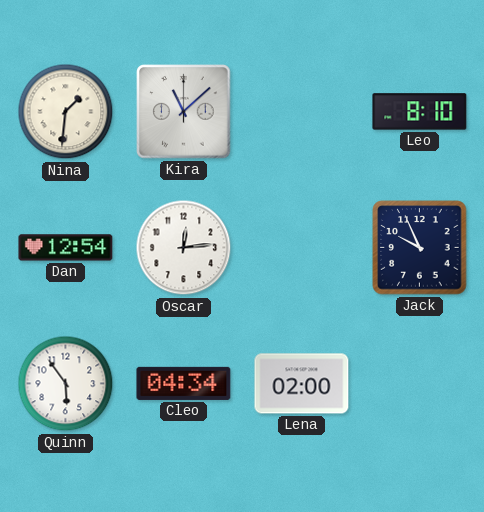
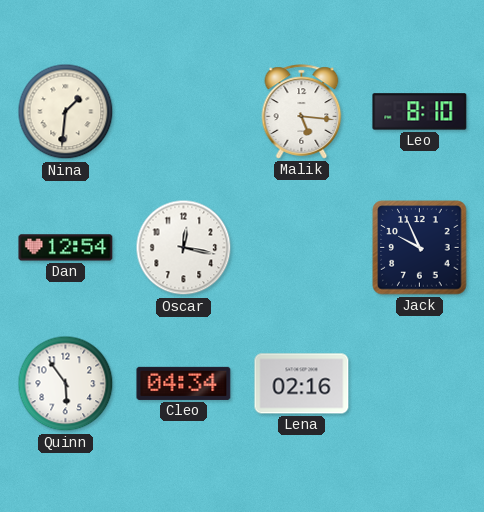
Kira: 11:08 -> none
Malik: none -> 5:16
Oscar: 12:14 -> 12:17
Lena: 02:00 -> 02:16
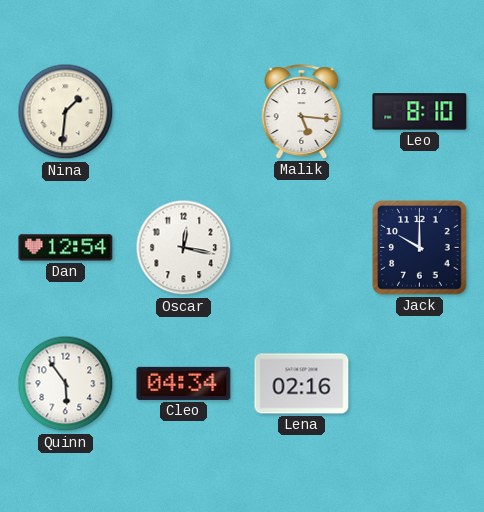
Jack: 9:56 -> 10:00
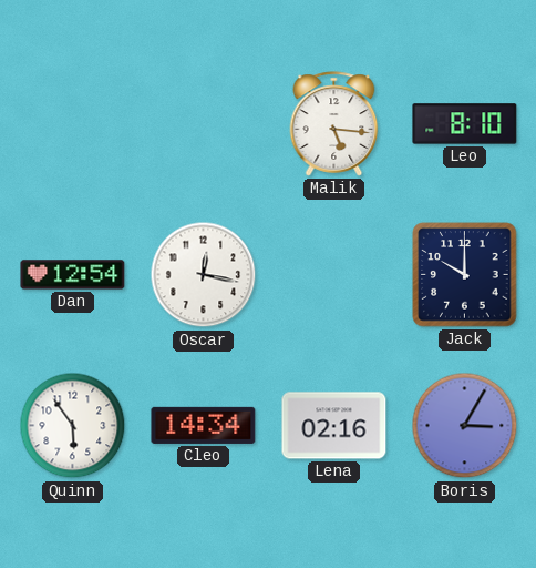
Nina: 1:31 -> none
Cleo: 04:34 -> 14:34
Boris: none -> 3:05
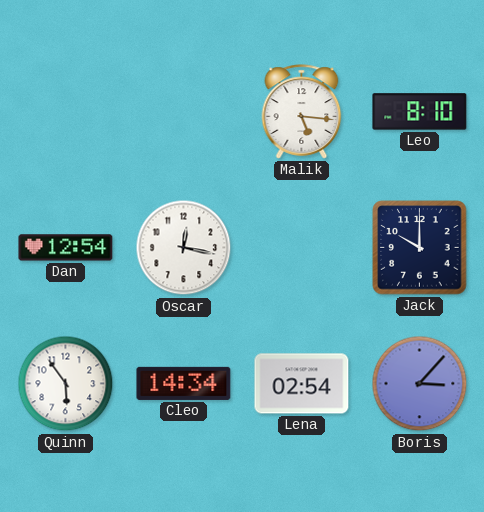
Lena: 02:16 -> 02:54
Boris: 3:05 -> 3:07
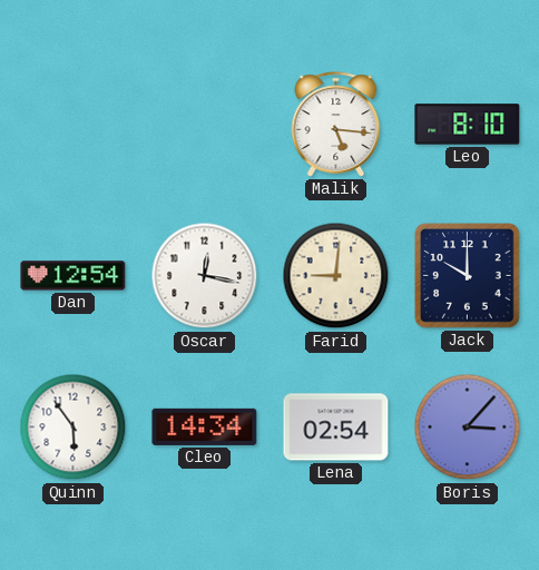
Farid: none -> 9:01
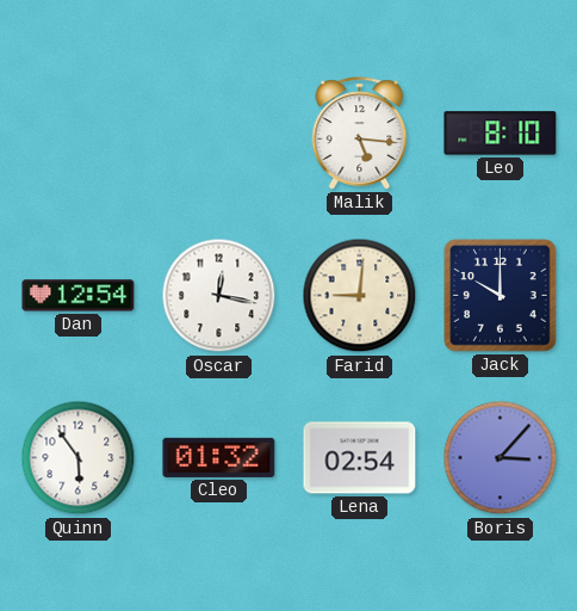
Cleo: 14:34 -> 01:32
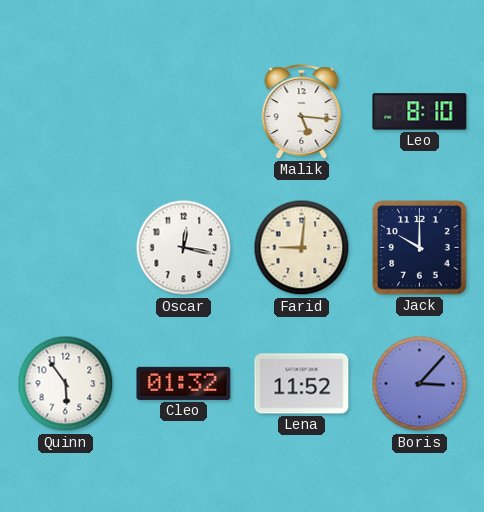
Dan: 12:54 -> none
Lena: 02:54 -> 11:52
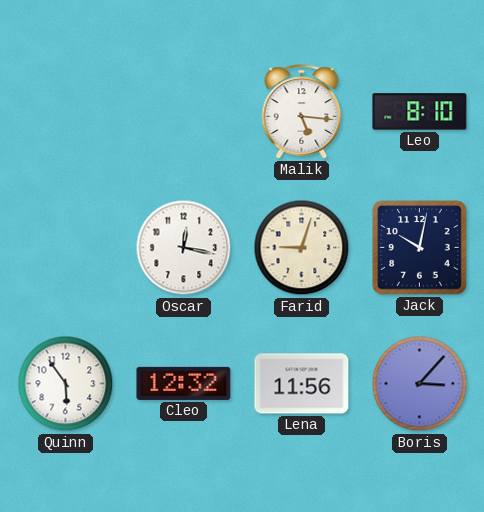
Farid: 9:01 -> 9:03
Jack: 10:00 -> 10:02
Cleo: 01:32 -> 12:32
Lena: 11:52 -> 11:56
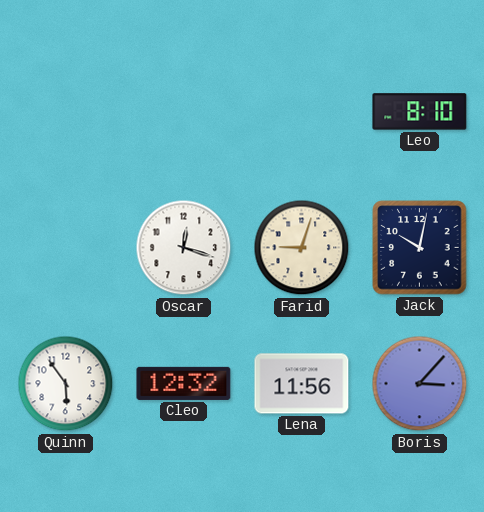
Malik: 5:16 -> none
Oscar: 12:17 -> 12:18
